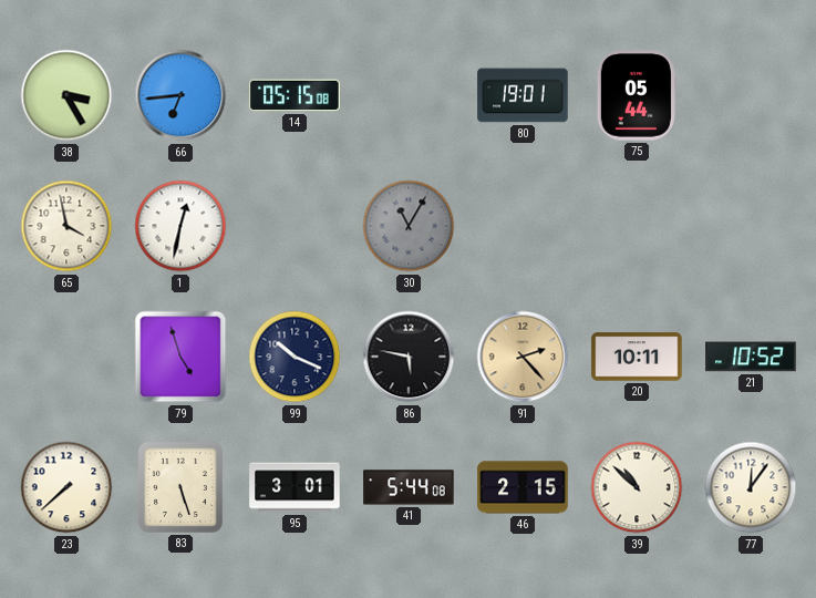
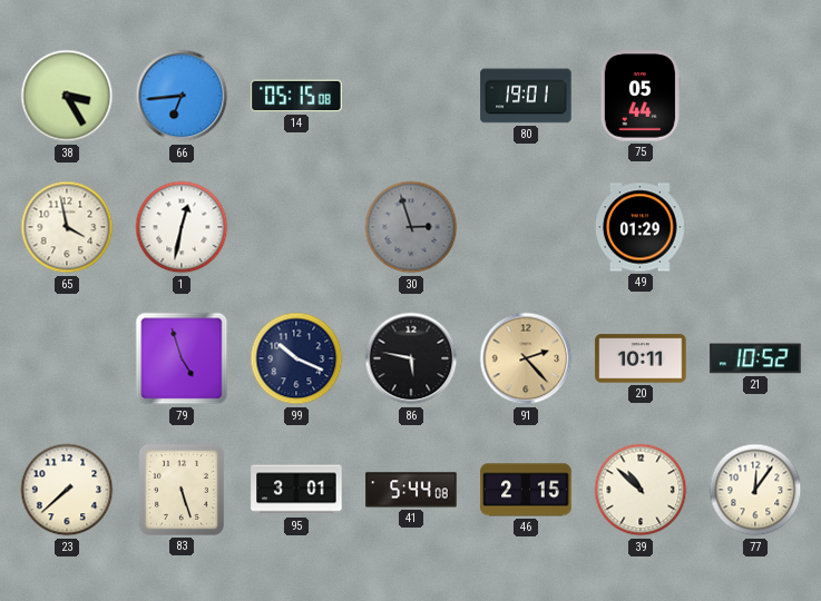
30: 11:05 -> 2:57
49: none -> 01:29
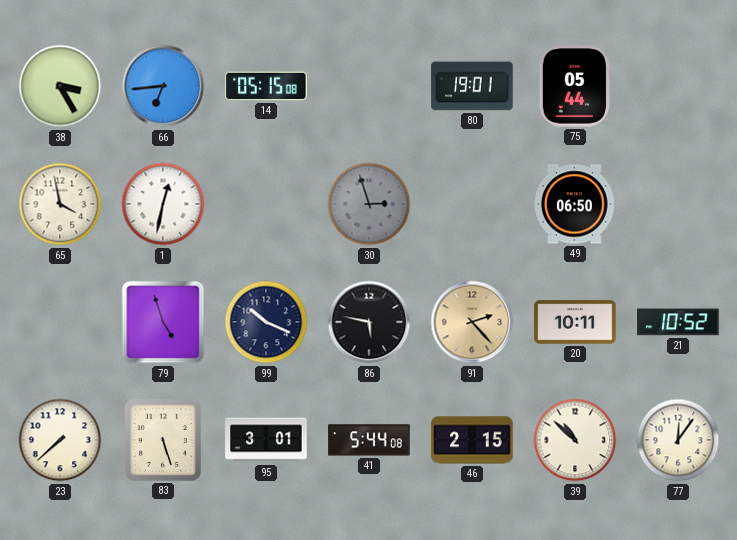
49: 01:29 -> 06:50
